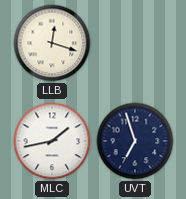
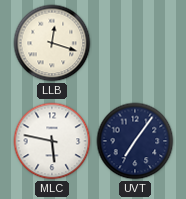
MLC: 1:43 -> 5:47
UVT: 6:57 -> 7:06
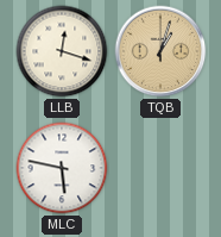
TQB: none -> 1:03
UVT: 7:06 -> none
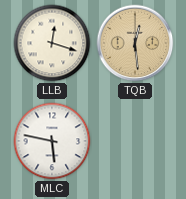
TQB: 1:03 -> 12:29
